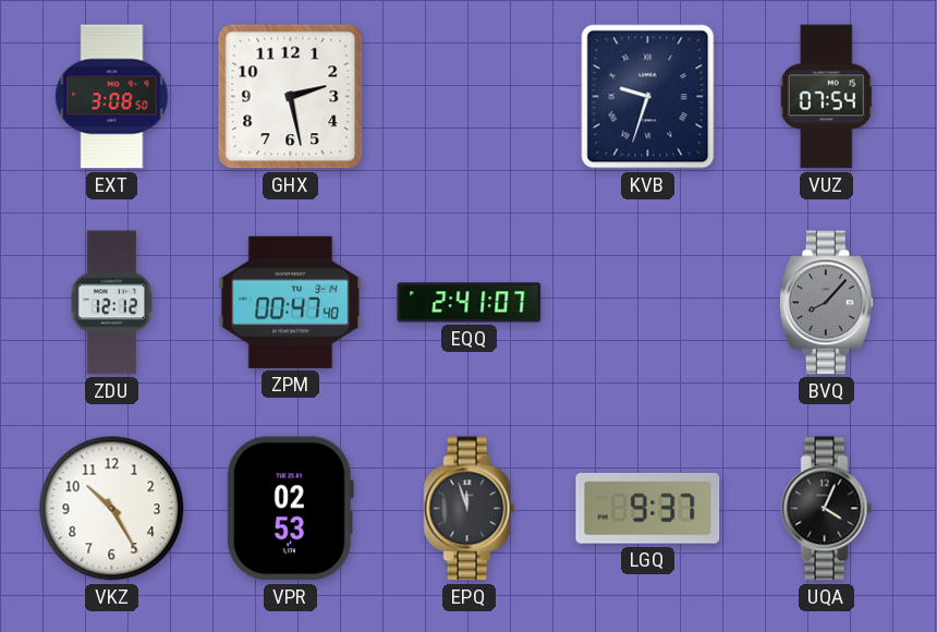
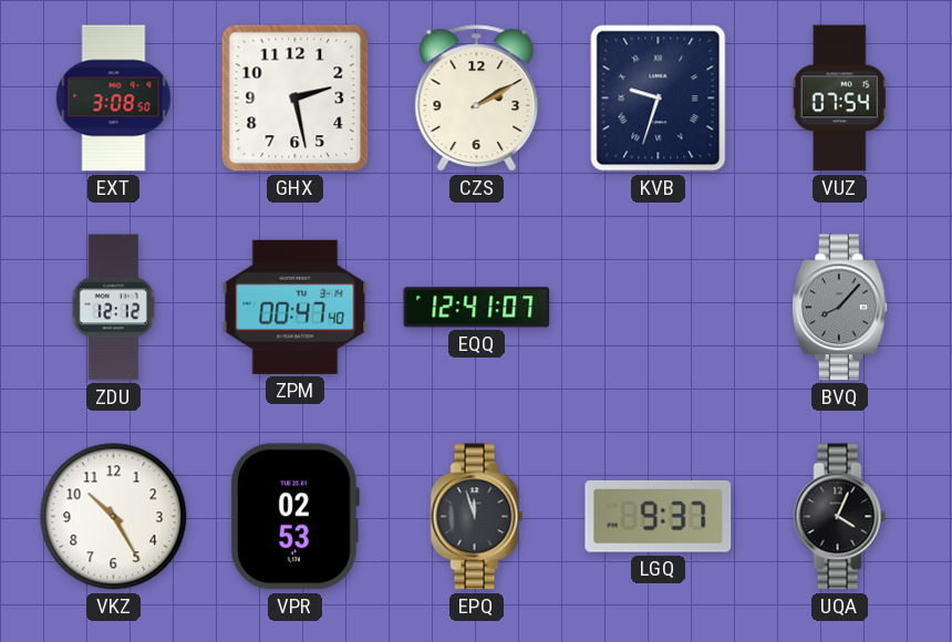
CZS: none -> 2:10
EQQ: 2:41 -> 12:41
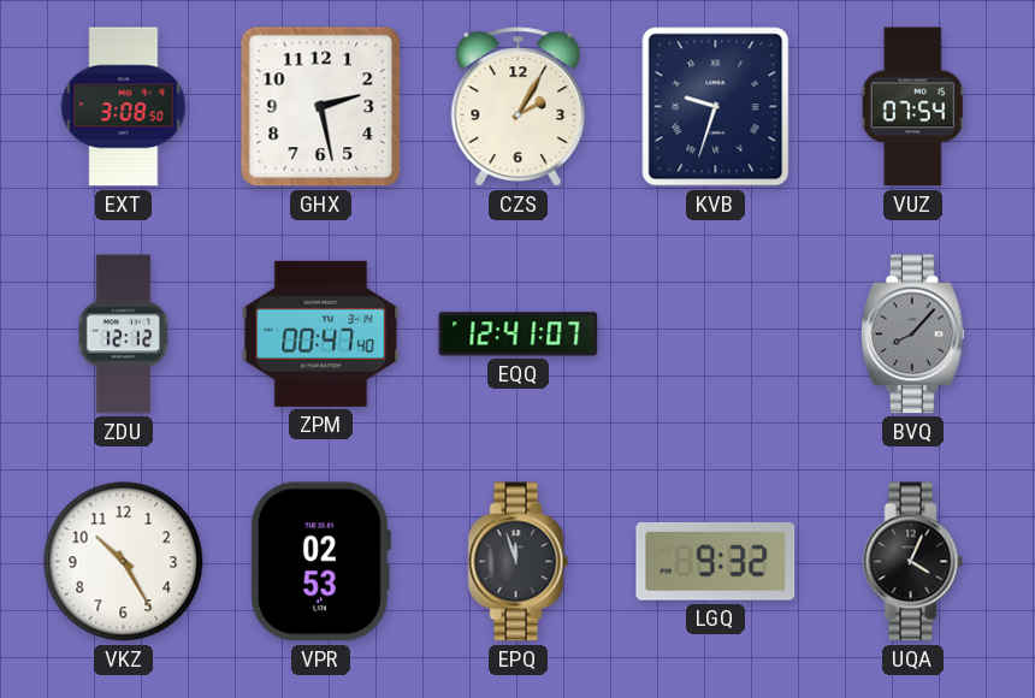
CZS: 2:10 -> 2:05
LGQ: 9:37 -> 9:32
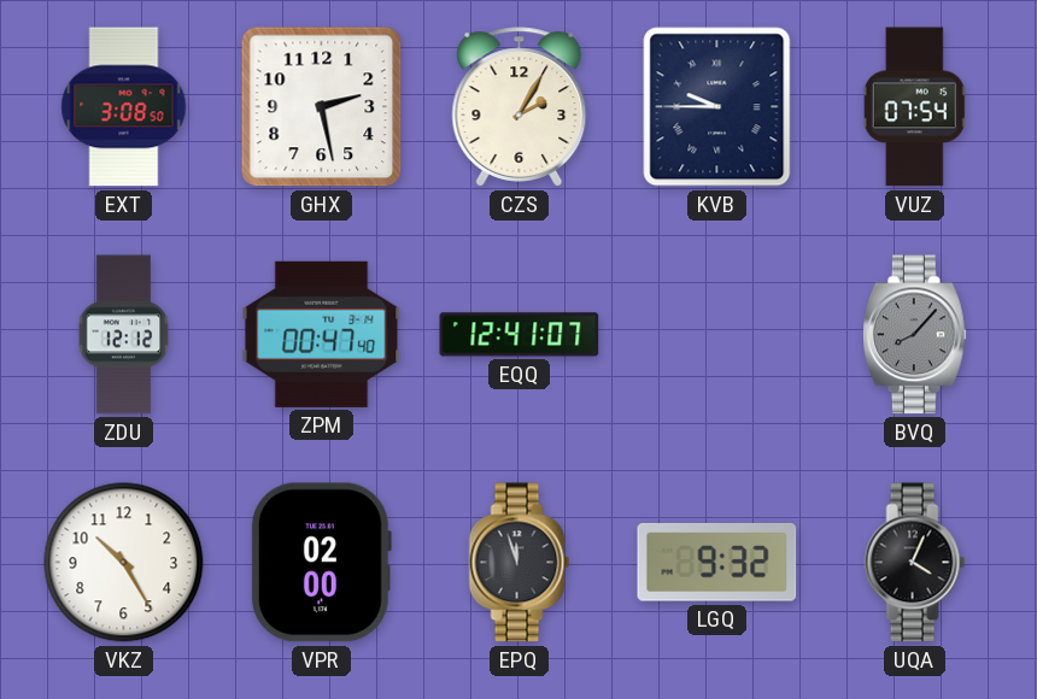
KVB: 9:33 -> 9:45
VPR: 02:53 -> 02:00
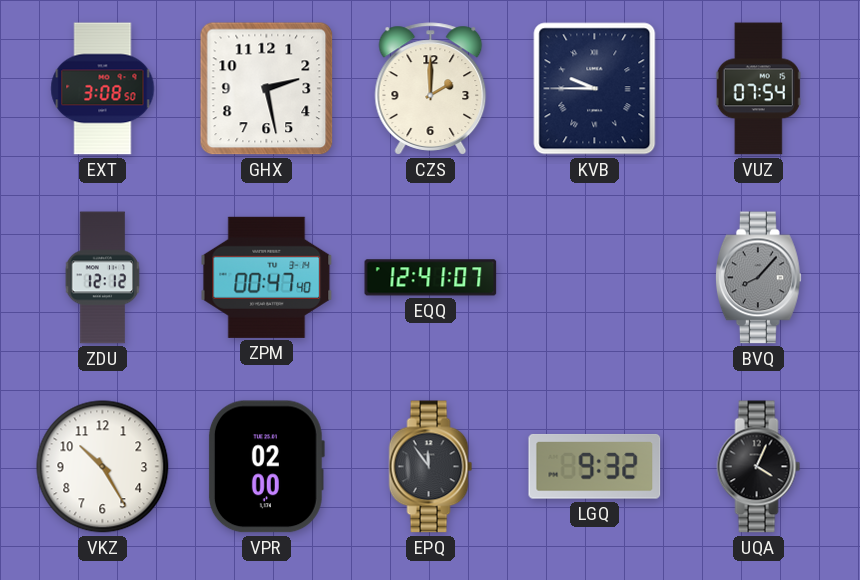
CZS: 2:05 -> 2:00
EPQ: 11:57 -> 11:54
